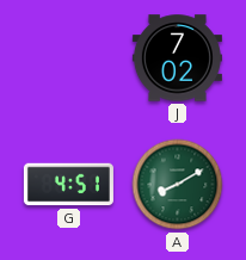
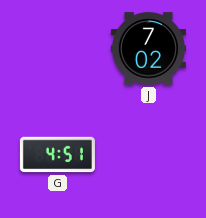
A: 8:10 -> none
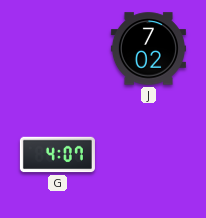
G: 4:51 -> 4:07
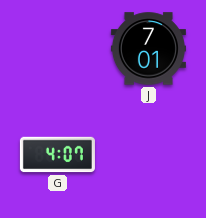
J: 7:02 -> 7:01
